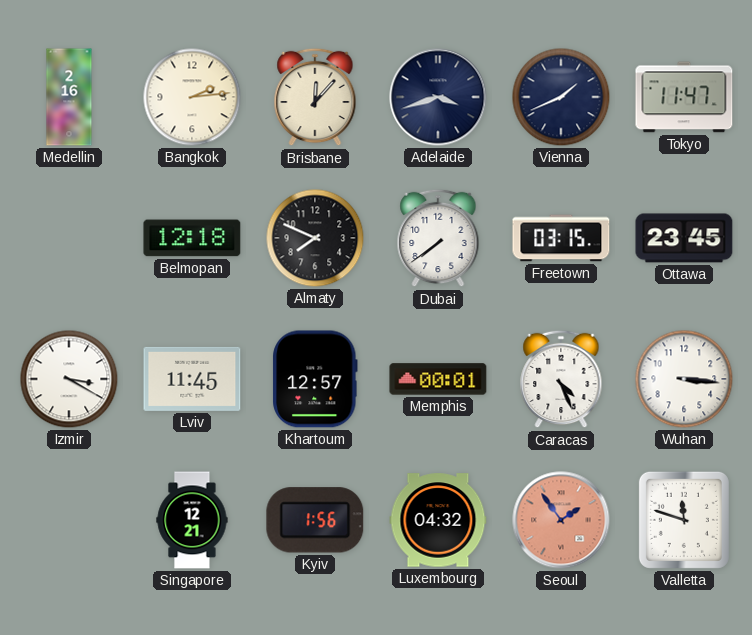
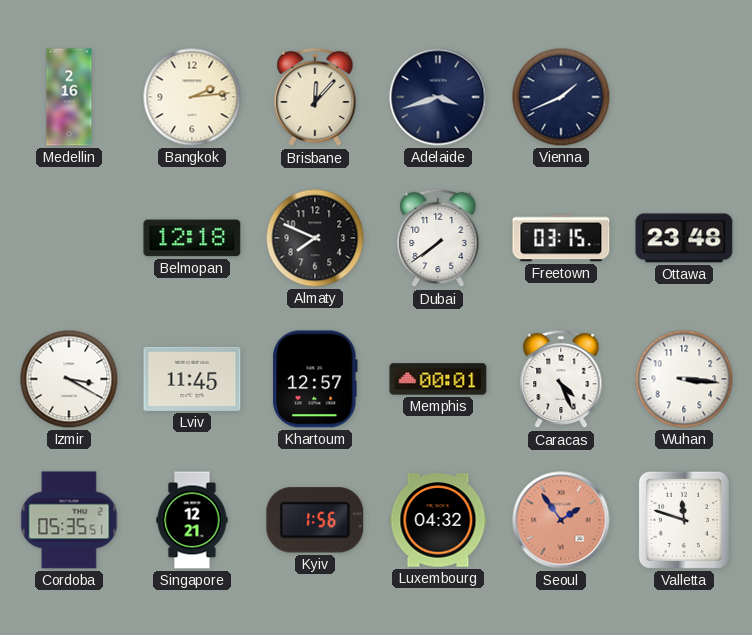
Tokyo: 11:47 -> none
Ottawa: 23:45 -> 23:48
Cordoba: none -> 05:35
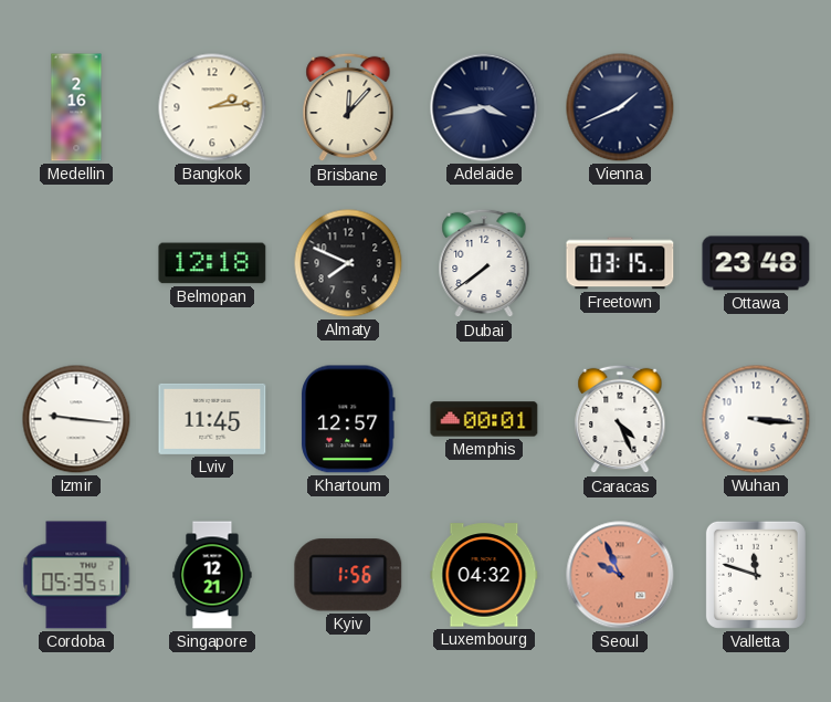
Adelaide: 3:42 -> 3:43
Izmir: 3:20 -> 9:16
Seoul: 1:54 -> 9:56
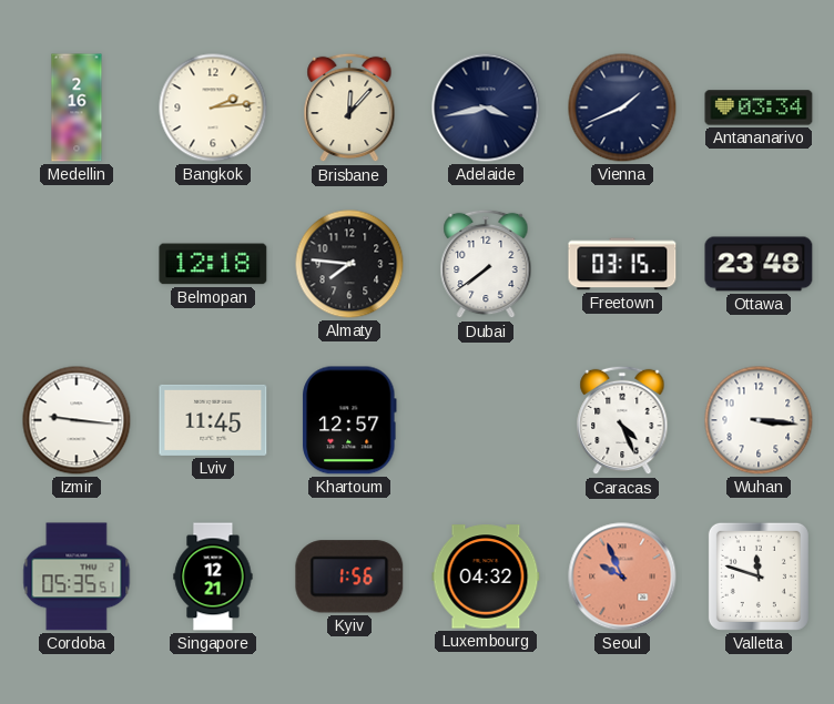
Antananarivo: none -> 03:34
Almaty: 7:49 -> 7:46
Memphis: 00:01 -> none
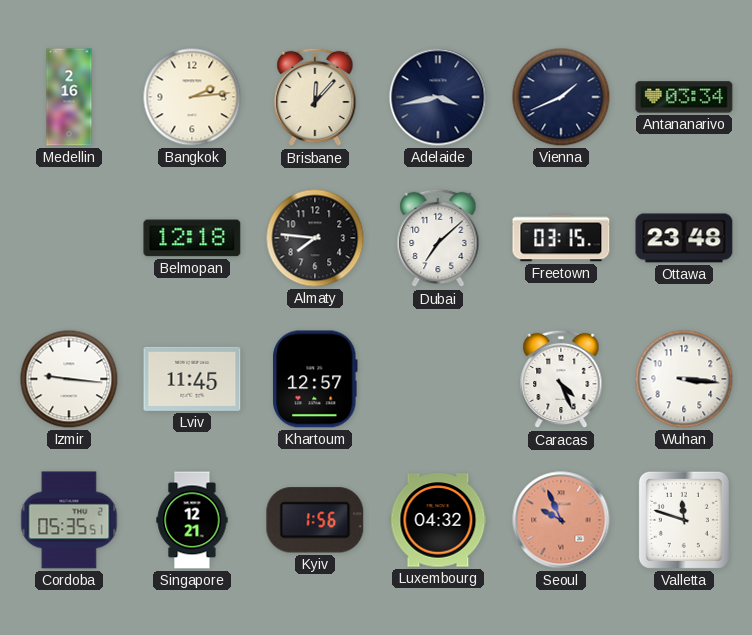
Dubai: 7:39 -> 7:08
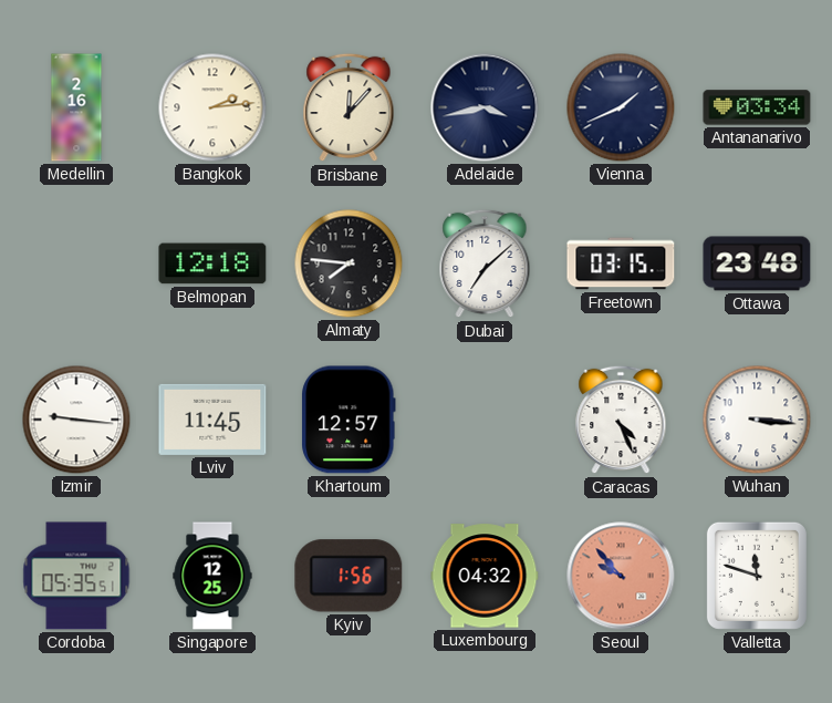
Singapore: 12:21 -> 12:25
Seoul: 9:56 -> 9:53
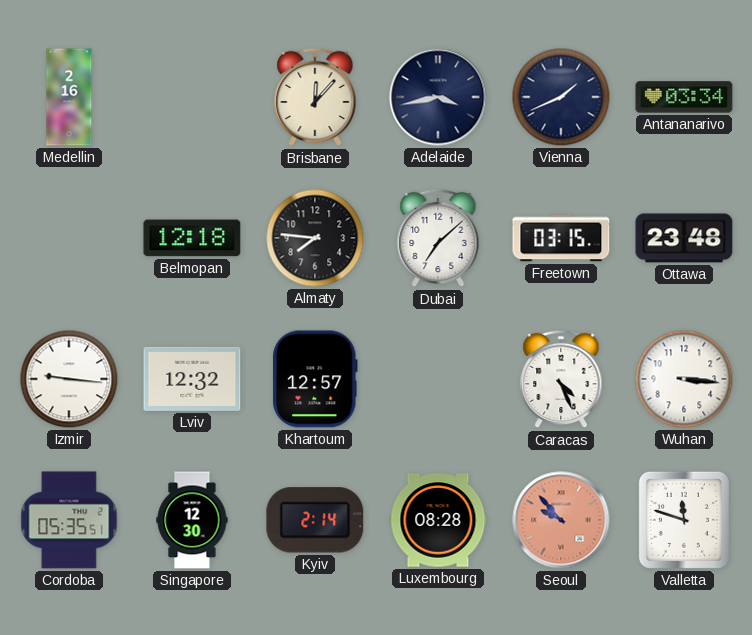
Bangkok: 2:14 -> none
Lviv: 11:45 -> 12:32
Singapore: 12:25 -> 12:30
Kyiv: 1:56 -> 2:14
Luxembourg: 04:32 -> 08:28
